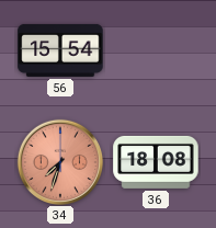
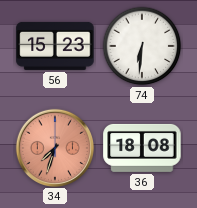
56: 15:54 -> 15:23
74: none -> 6:31
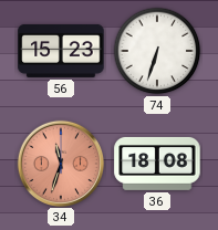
74: 6:31 -> 6:33
34: 7:33 -> 11:33
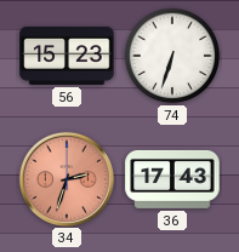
34: 11:33 -> 2:33
36: 18:08 -> 17:43
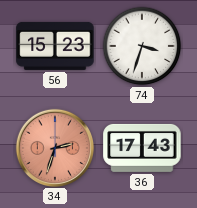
74: 6:33 -> 3:33
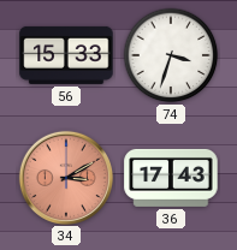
56: 15:23 -> 15:33
34: 2:33 -> 3:10
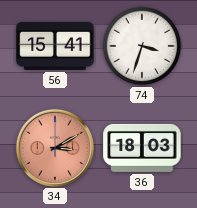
56: 15:33 -> 15:41
36: 17:43 -> 18:03
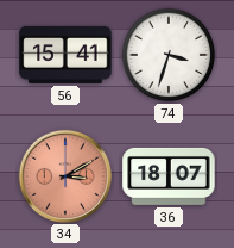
36: 18:03 -> 18:07
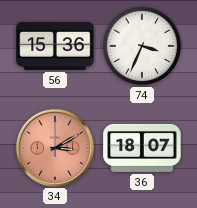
56: 15:41 -> 15:36
74: 3:33 -> 3:34
